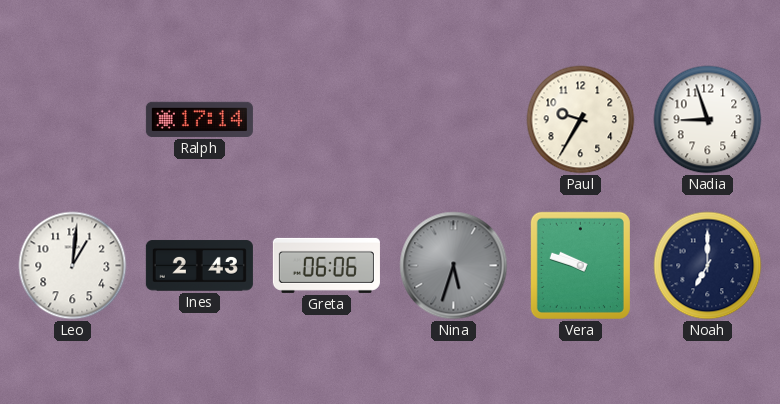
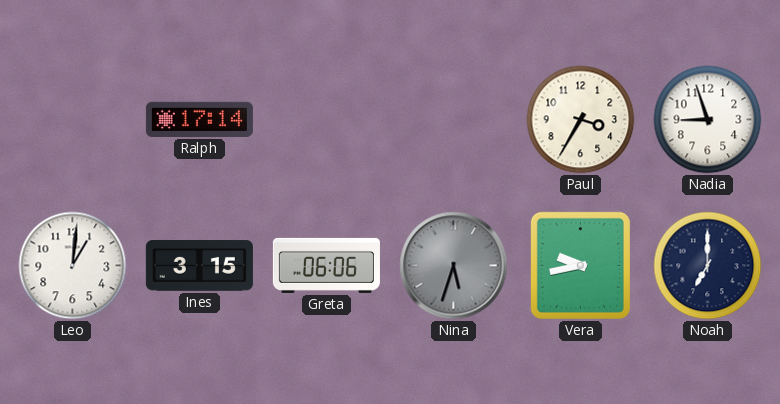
Paul: 9:35 -> 3:35
Ines: 2:43 -> 3:15
Vera: 9:48 -> 9:43
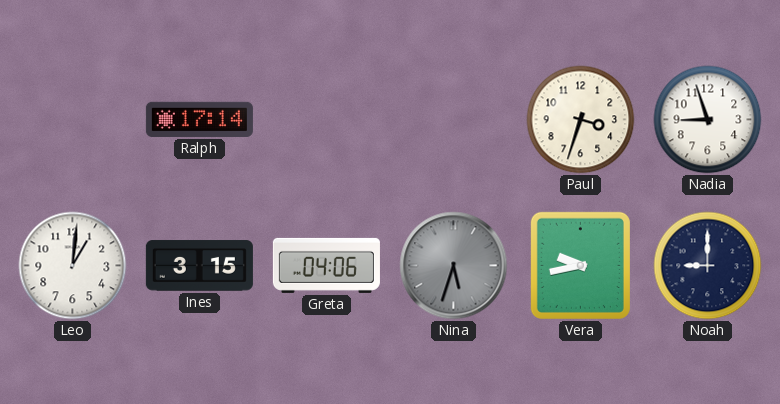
Paul: 3:35 -> 3:33
Greta: 06:06 -> 04:06
Noah: 7:00 -> 9:00
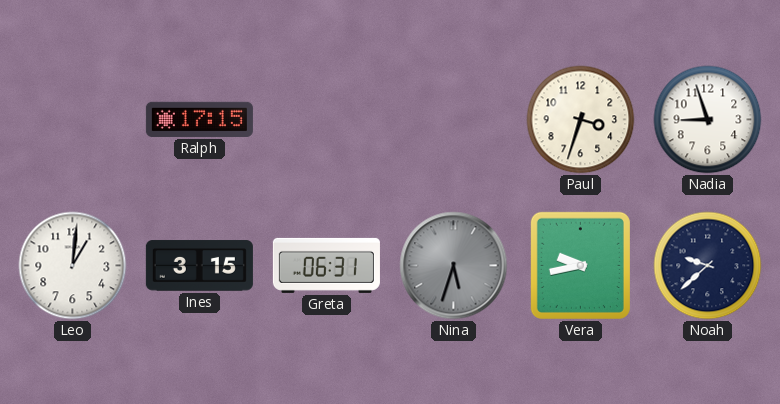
Ralph: 17:14 -> 17:15
Greta: 04:06 -> 06:31
Noah: 9:00 -> 9:38
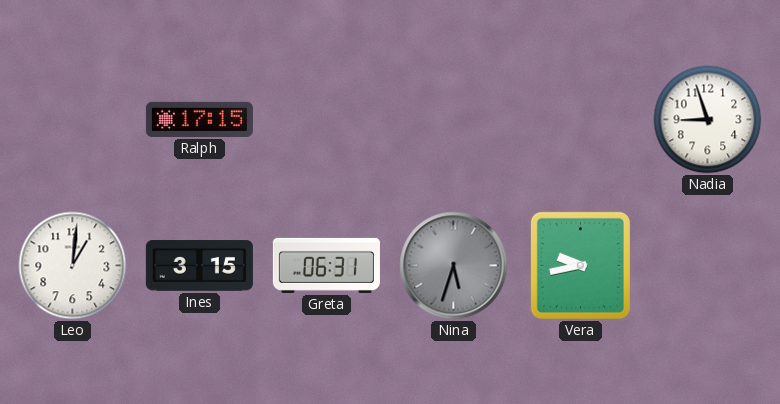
Paul: 3:33 -> none
Noah: 9:38 -> none
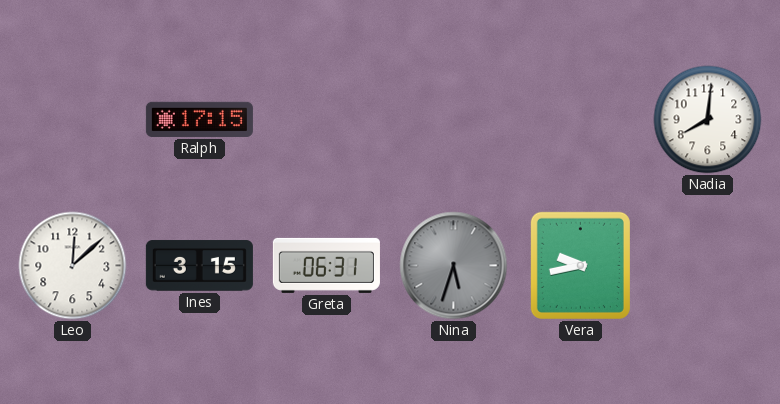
Nadia: 8:57 -> 8:01
Leo: 1:01 -> 12:08
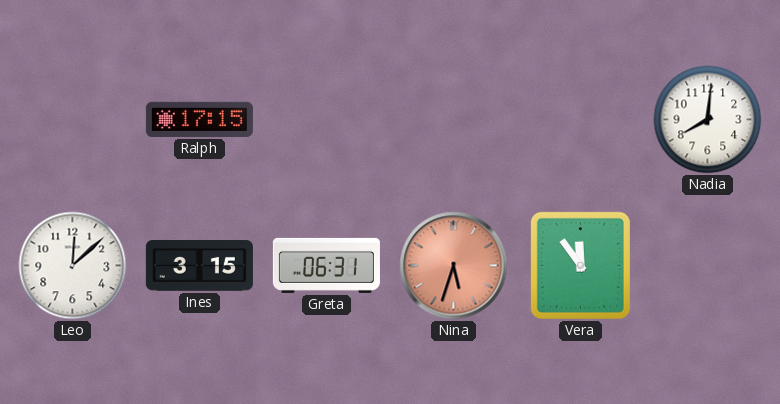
Nina dial: grey -> salmon
Vera: 9:43 -> 11:54
